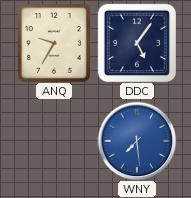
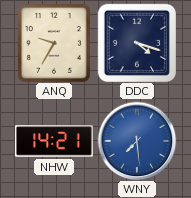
DDC: 5:06 -> 4:18
NHW: none -> 14:21
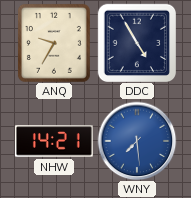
DDC: 4:18 -> 4:55
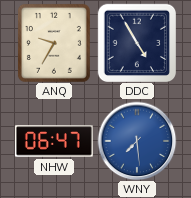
NHW: 14:21 -> 06:47
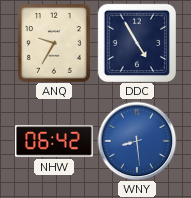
NHW: 06:47 -> 06:42
WNY: 7:29 -> 8:29
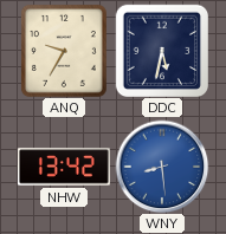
DDC: 4:55 -> 5:32
NHW: 06:42 -> 13:42
